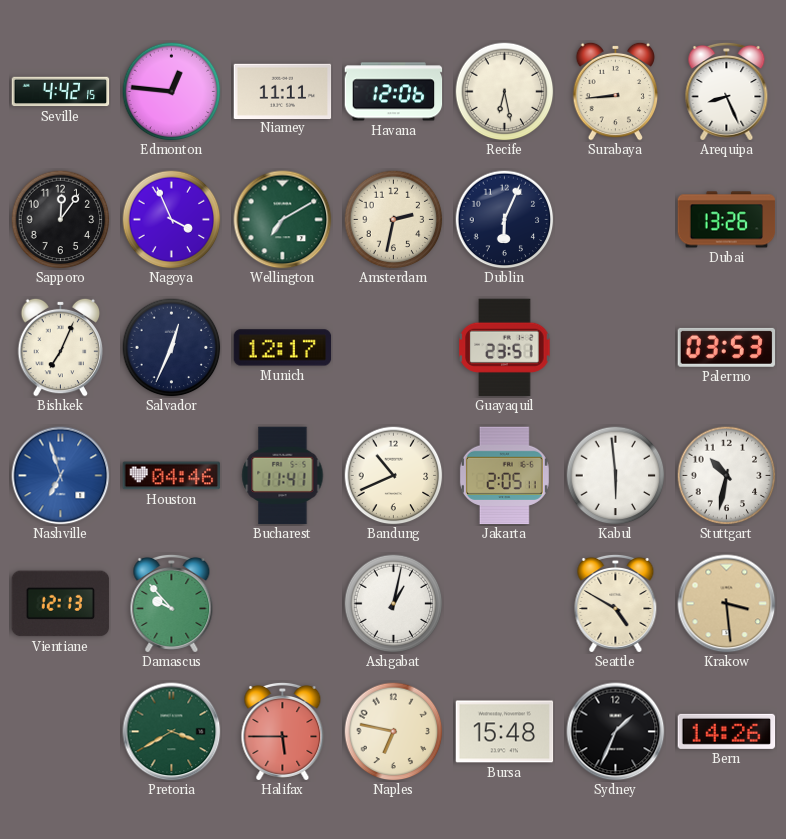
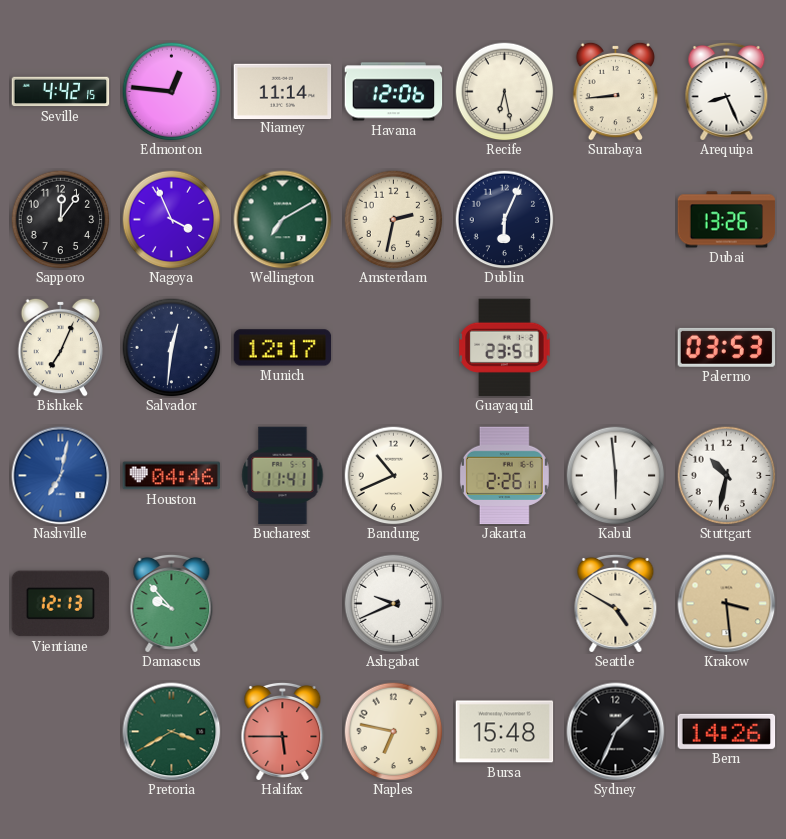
Niamey: 11:11 -> 11:14
Salvador: 12:34 -> 12:31
Nashville: 6:57 -> 7:02
Jakarta: 2:05 -> 2:26
Ashgabat: 1:02 -> 9:41
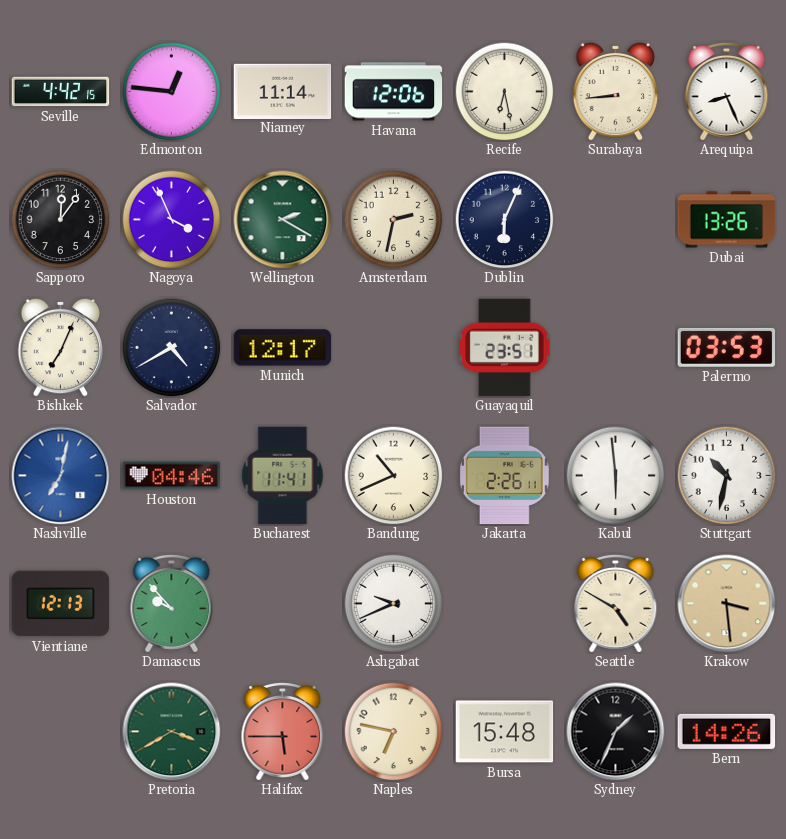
Wellington: 7:10 -> 2:20
Salvador: 12:31 -> 4:40
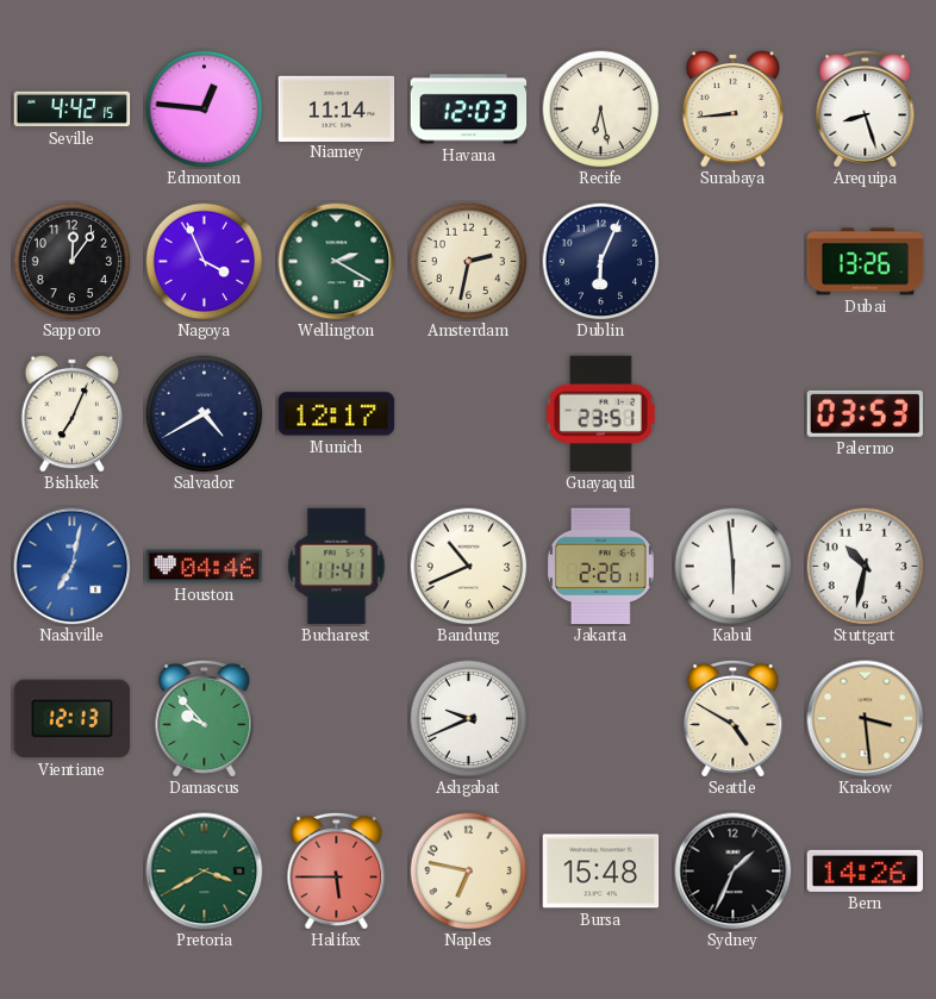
Havana: 12:06 -> 12:03
Arequipa: 8:26 -> 8:27
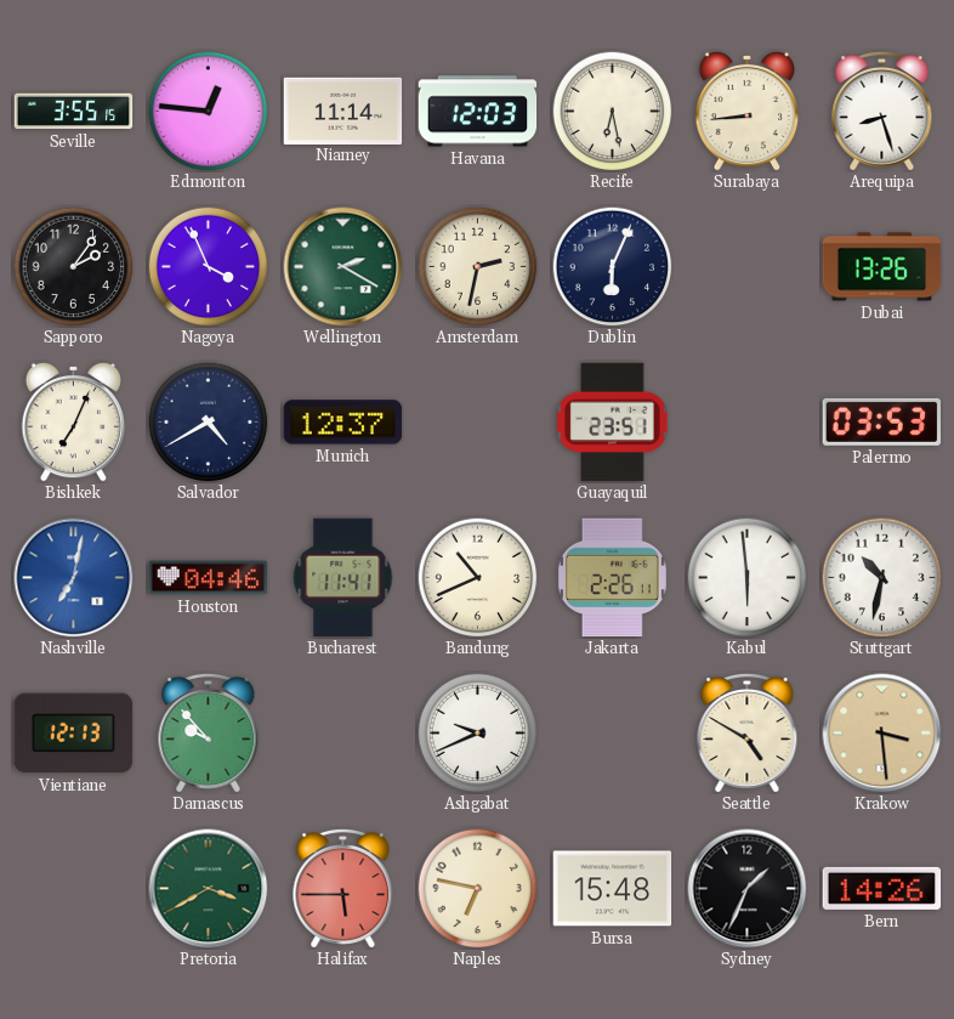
Seville: 4:42 -> 3:55
Sapporo: 12:06 -> 2:06
Munich: 12:17 -> 12:37
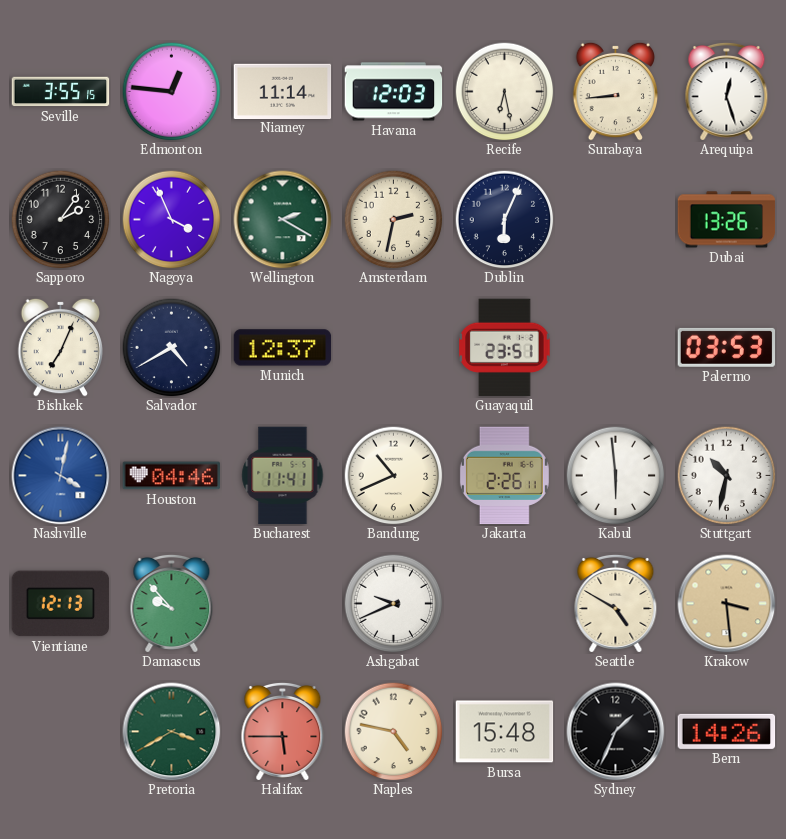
Arequipa: 8:27 -> 12:27
Nashville: 7:02 -> 4:02
Naples: 6:47 -> 4:47
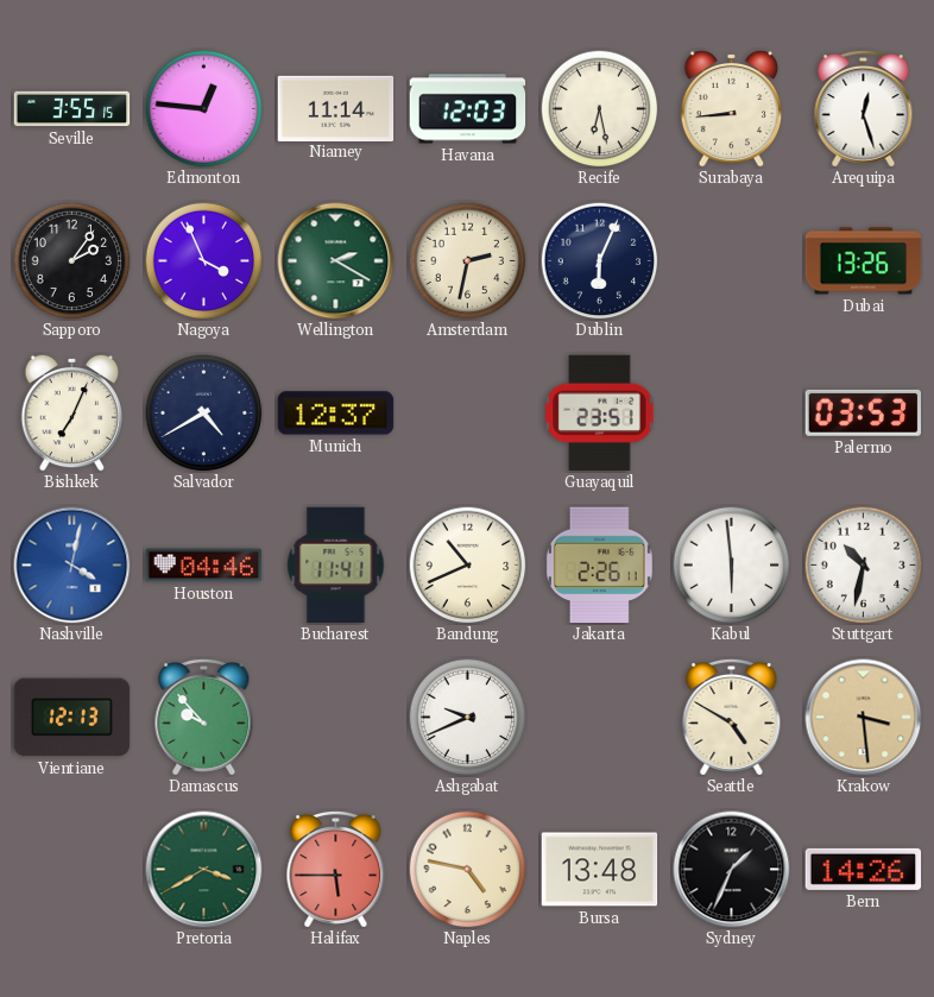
Bursa: 15:48 -> 13:48
